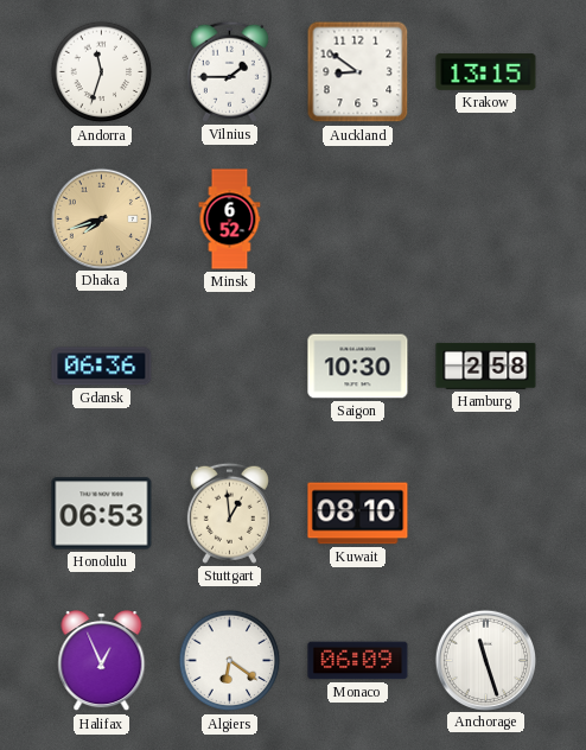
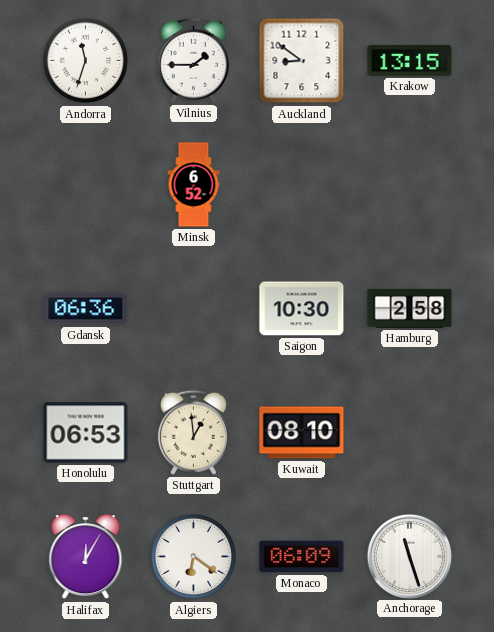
Dhaka: 7:42 -> none
Halifax: 12:56 -> 12:05
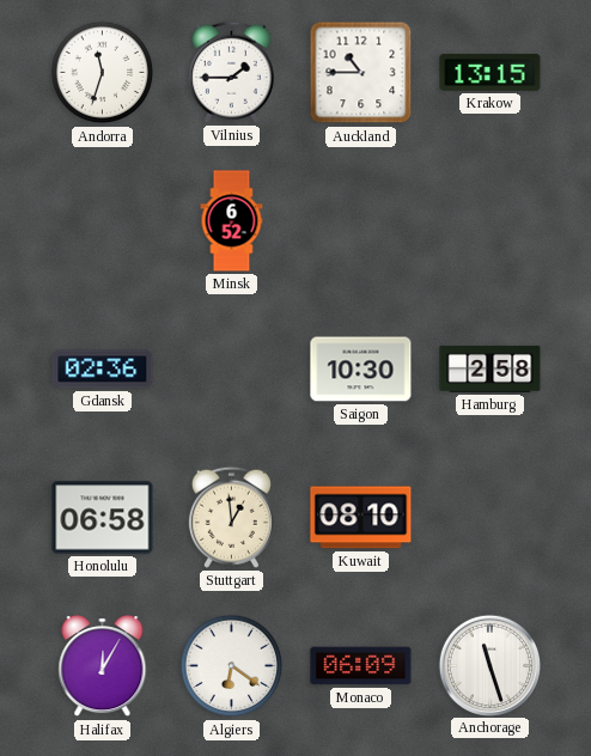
Auckland: 8:51 -> 10:45
Gdansk: 06:36 -> 02:36
Honolulu: 06:53 -> 06:58
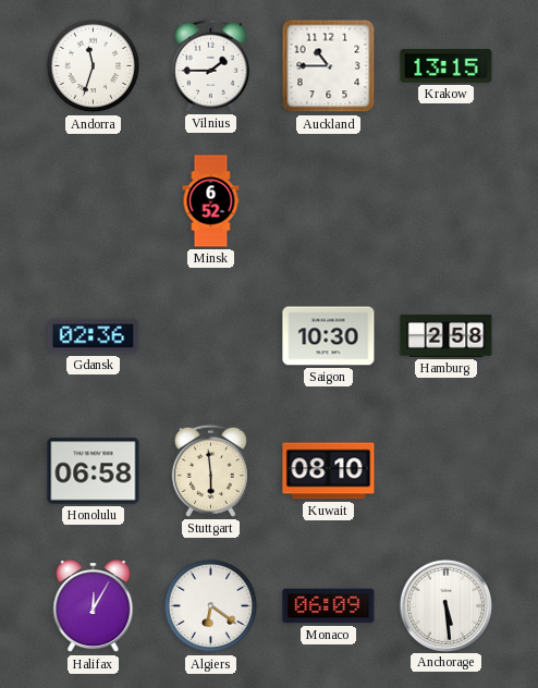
Stuttgart: 12:59 -> 5:59
Anchorage: 11:27 -> 5:29
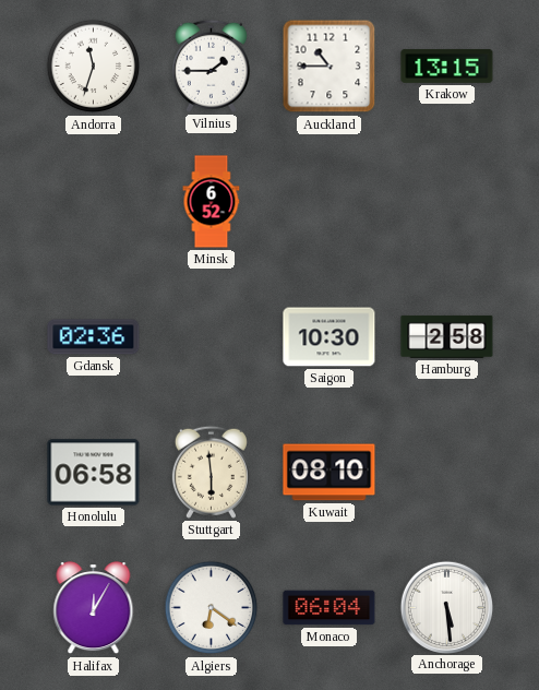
Monaco: 06:09 -> 06:04
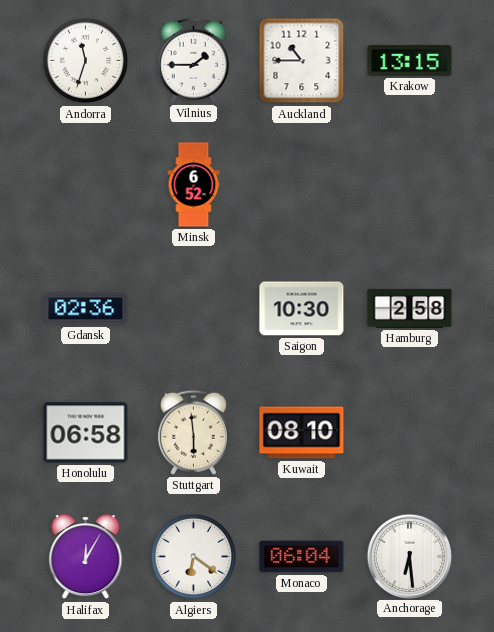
Anchorage: 5:29 -> 6:29
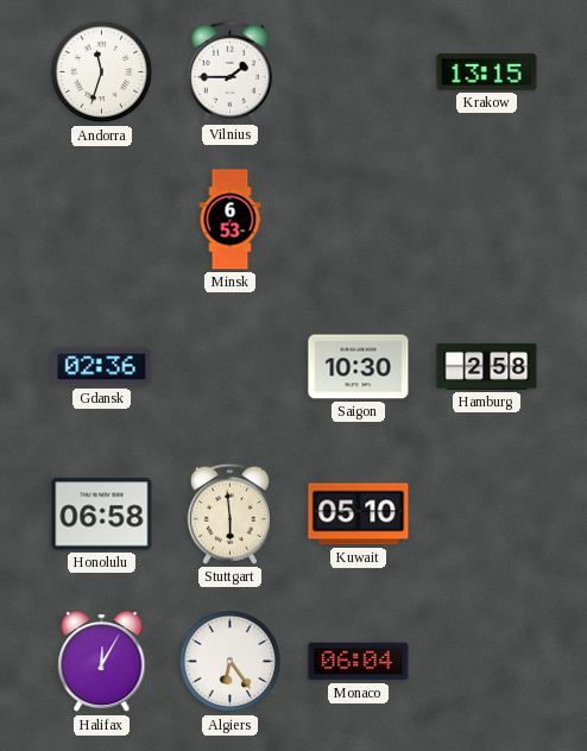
Auckland: 10:45 -> none
Minsk: 6:52 -> 6:53
Kuwait: 08:10 -> 05:10
Algiers: 6:21 -> 6:24
Anchorage: 6:29 -> none
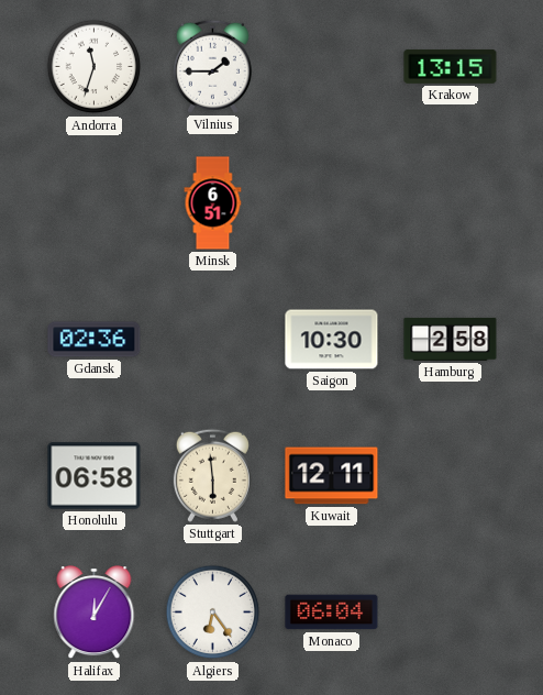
Minsk: 6:53 -> 6:51
Kuwait: 05:10 -> 12:11
